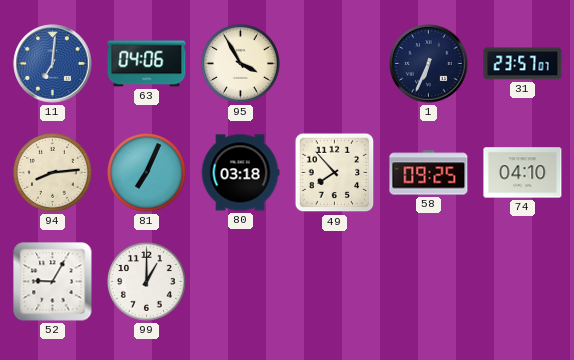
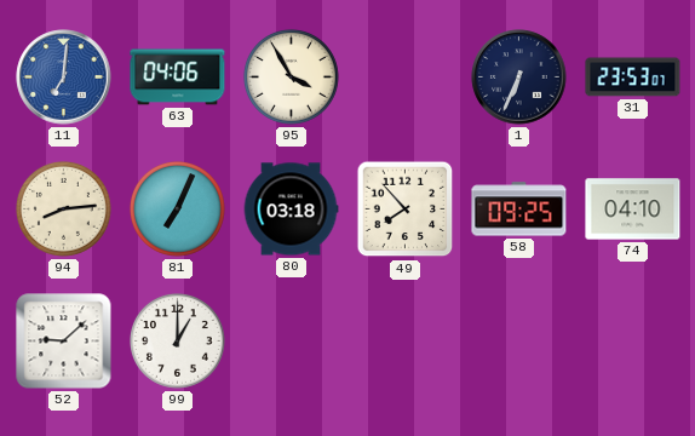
31: 23:57 -> 23:53
52: 9:05 -> 9:08
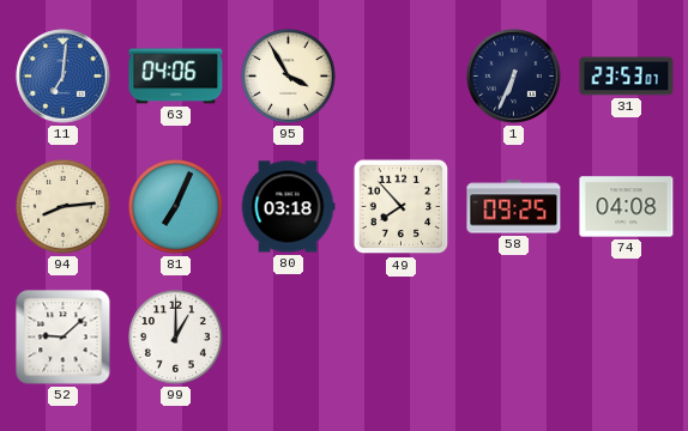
74: 04:10 -> 04:08
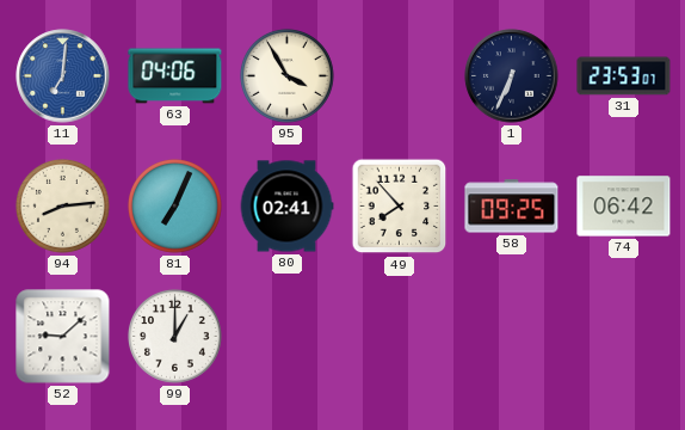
80: 03:18 -> 02:41
74: 04:08 -> 06:42
